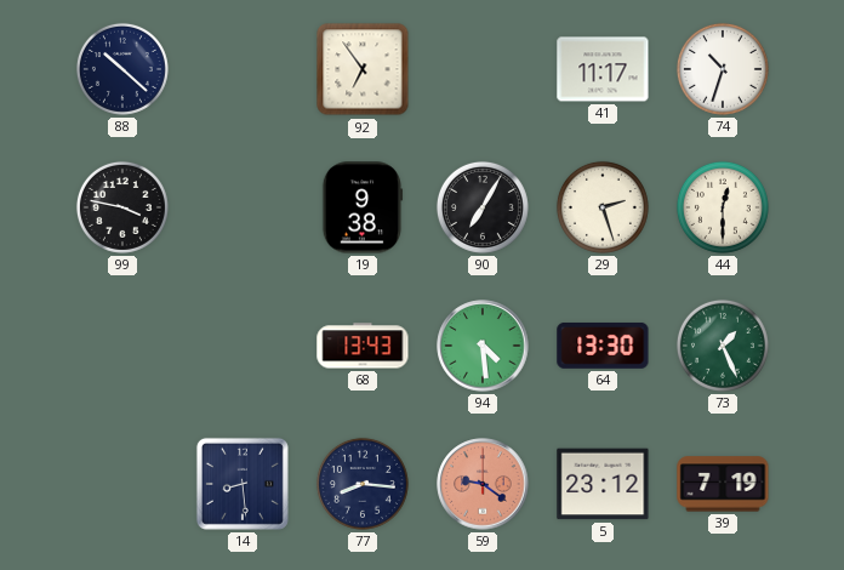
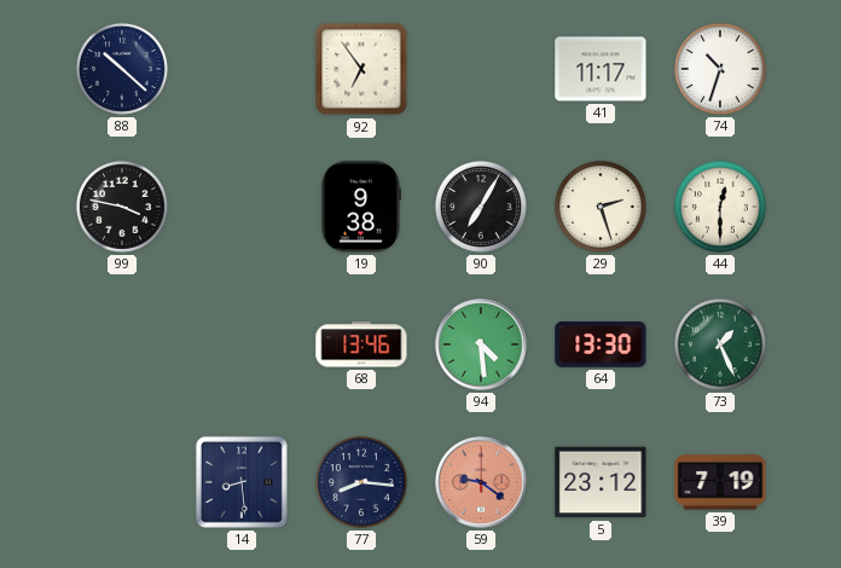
68: 13:43 -> 13:46
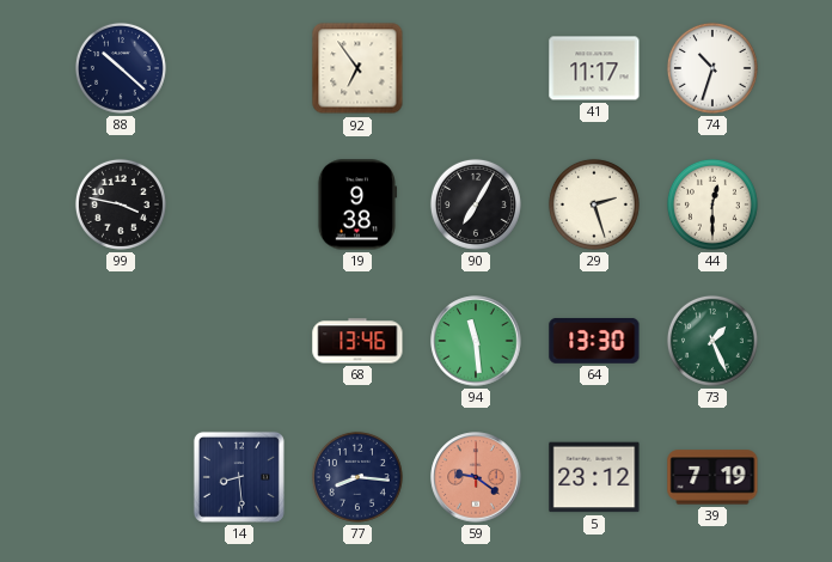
94: 4:29 -> 11:29
